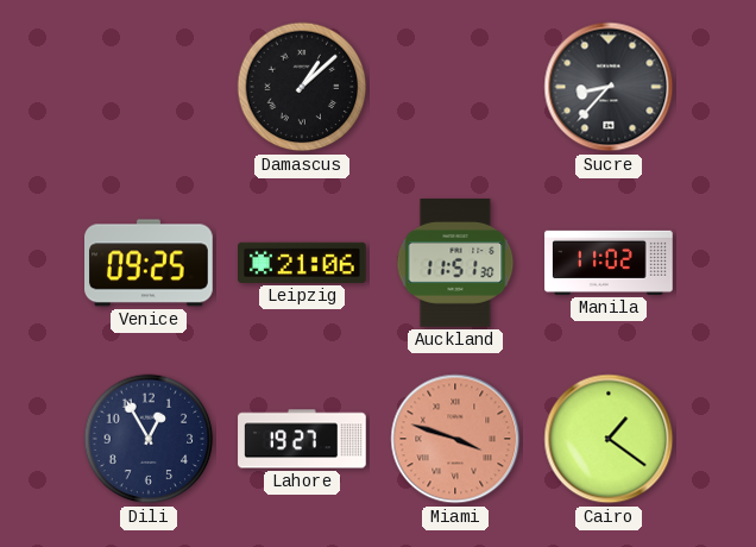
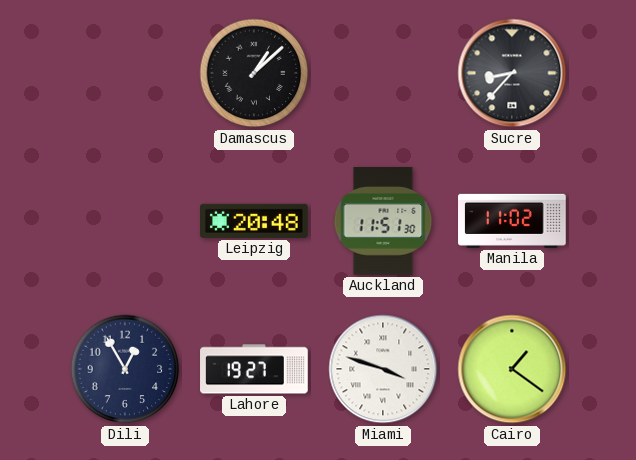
Venice: 09:25 -> none
Leipzig: 21:06 -> 20:48
Miami dial: salmon -> white
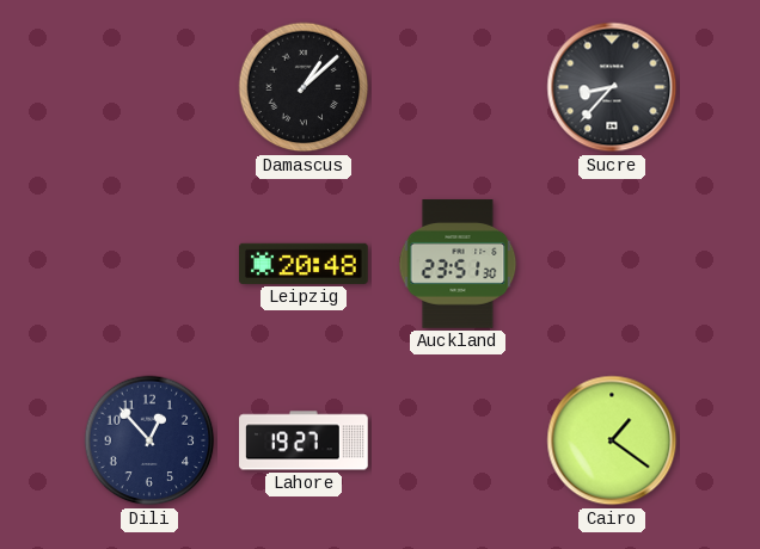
Auckland: 11:51 -> 23:51
Manila: 11:02 -> none
Dili: 12:55 -> 12:53
Miami: 3:48 -> none
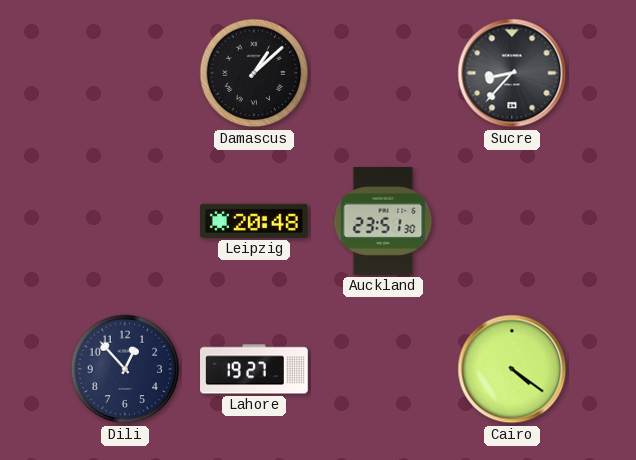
Cairo: 1:21 -> 4:21
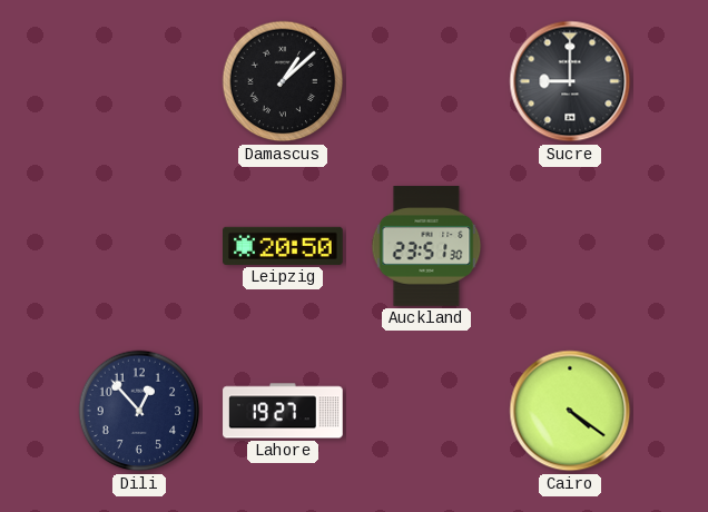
Sucre: 8:37 -> 9:00
Leipzig: 20:48 -> 20:50
